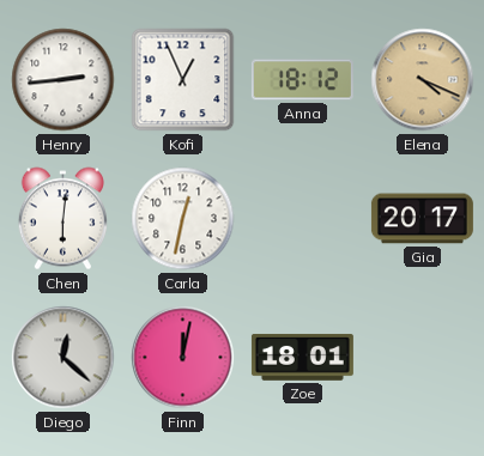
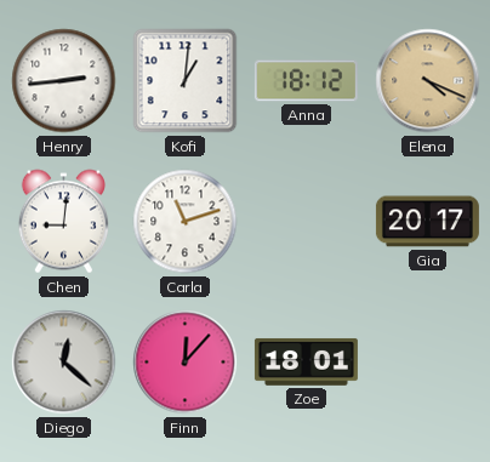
Kofi: 12:56 -> 1:01
Chen: 6:01 -> 9:01
Carla: 12:32 -> 11:12
Finn: 12:02 -> 12:07
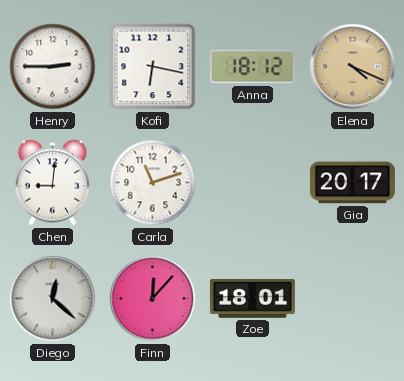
Henry: 2:44 -> 2:45
Kofi: 1:01 -> 6:17
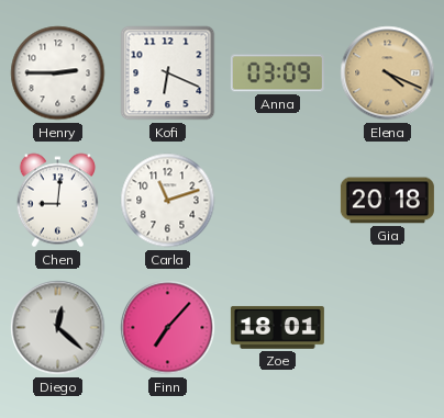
Kofi: 6:17 -> 6:19
Anna: 18:12 -> 03:09
Gia: 20:17 -> 20:18
Finn: 12:07 -> 7:07
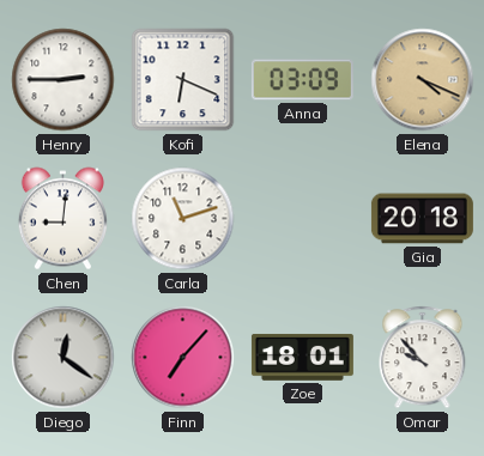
Diego: 12:22 -> 12:21
Omar: none -> 9:53
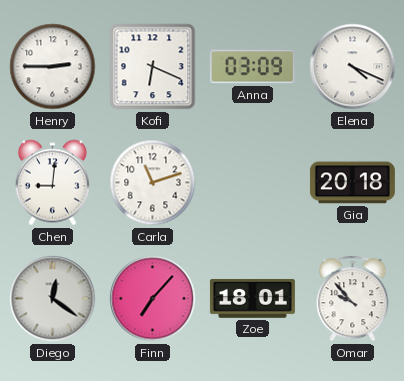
Elena dial: champagne -> white
